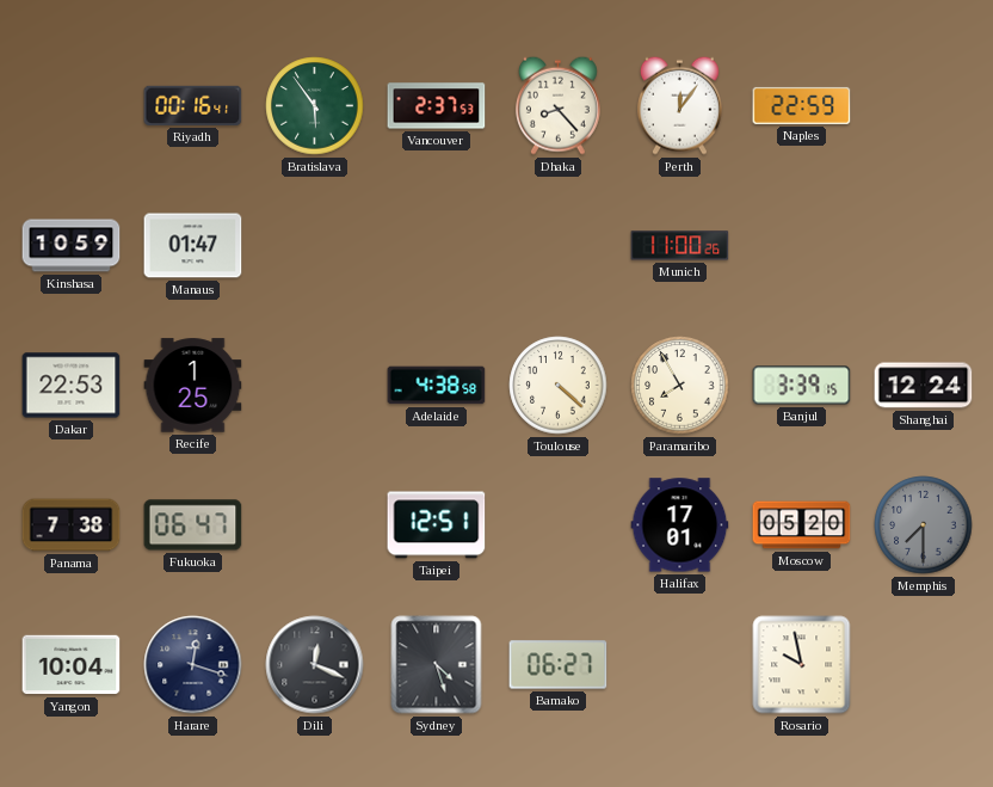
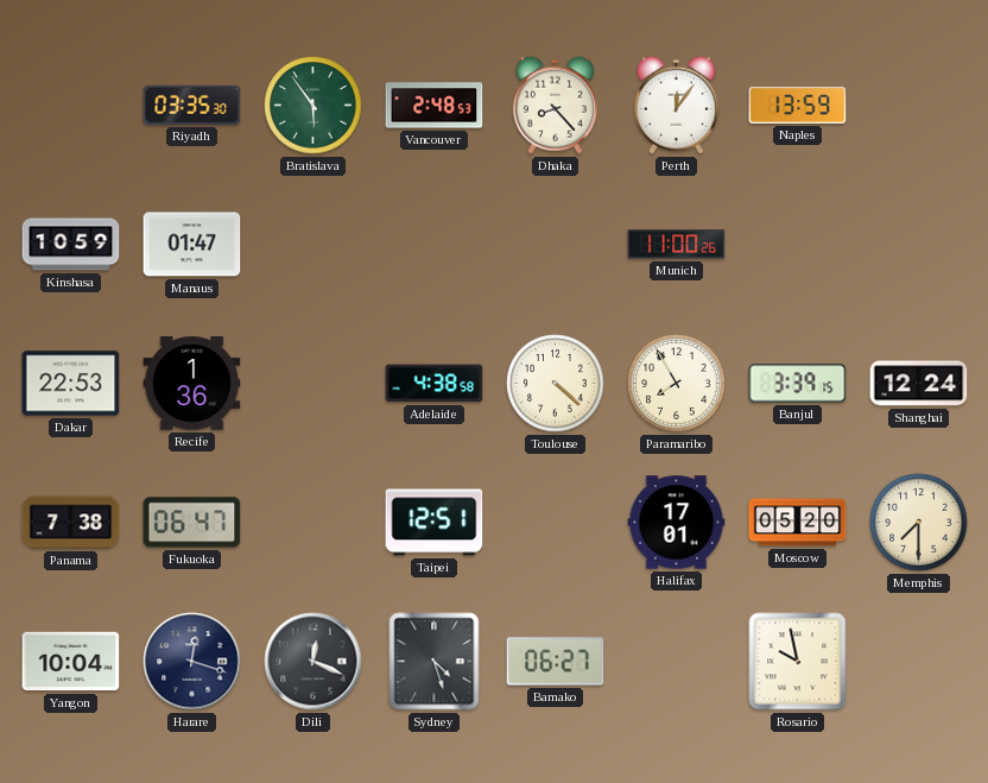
Riyadh: 00:16 -> 03:35
Vancouver: 2:37 -> 2:48
Naples: 22:59 -> 13:59
Recife: 1:25 -> 1:36
Memphis dial: grey -> cream
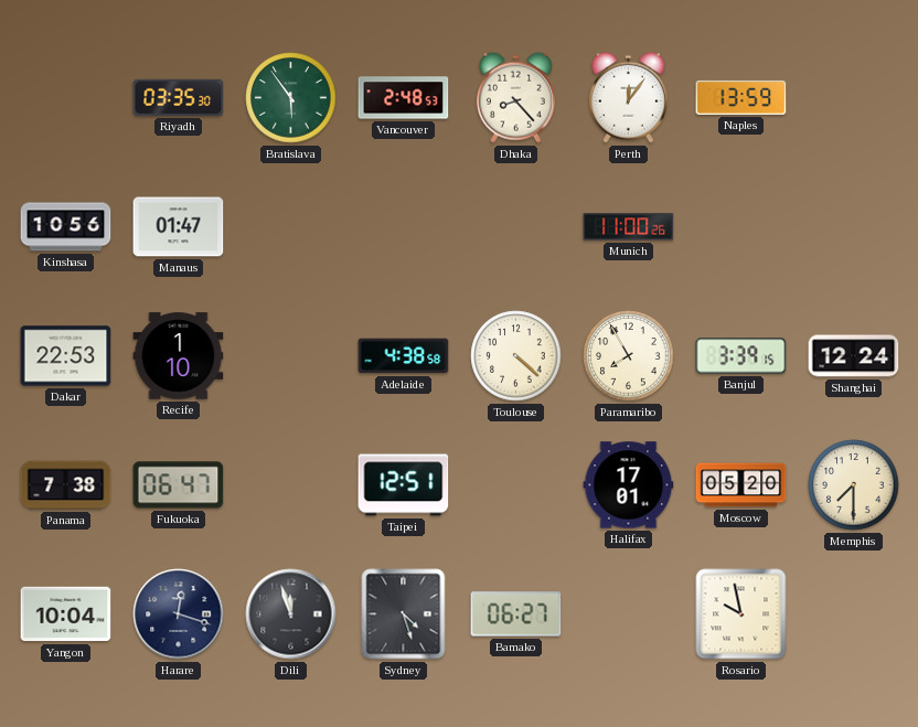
Kinshasa: 10:59 -> 10:56
Recife: 1:36 -> 1:10
Dili: 12:19 -> 11:57
